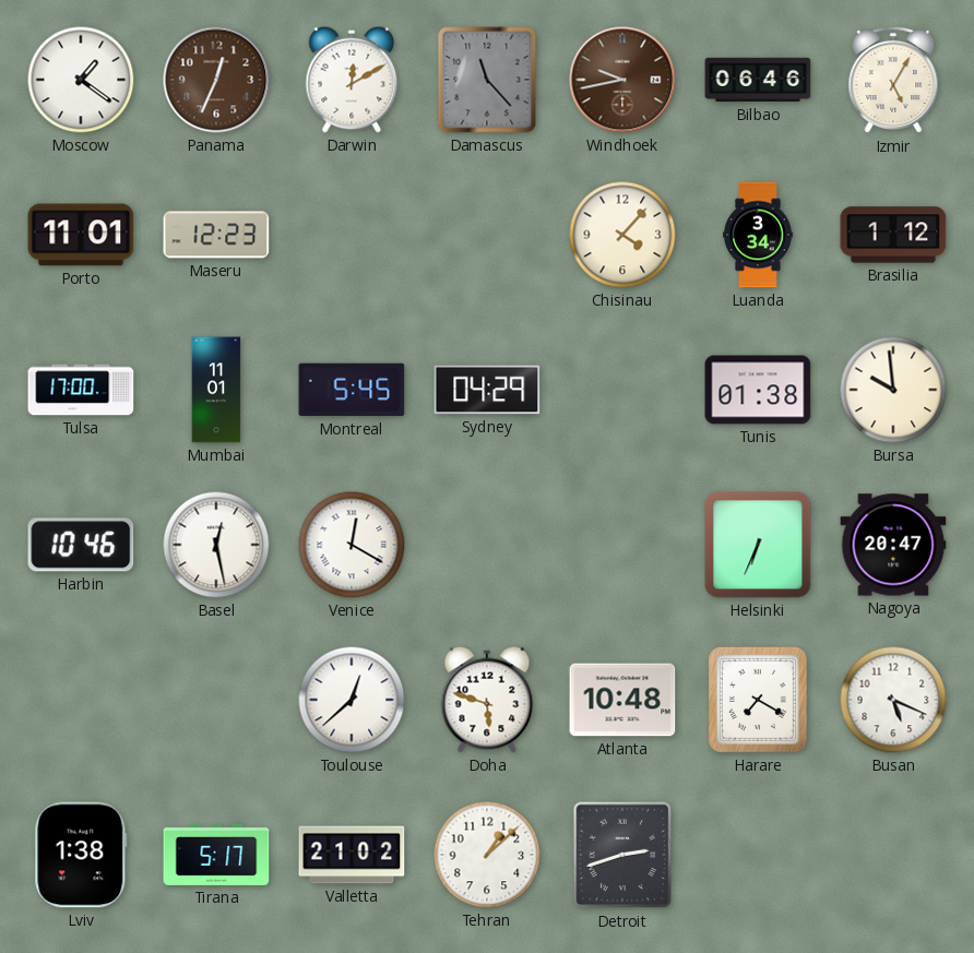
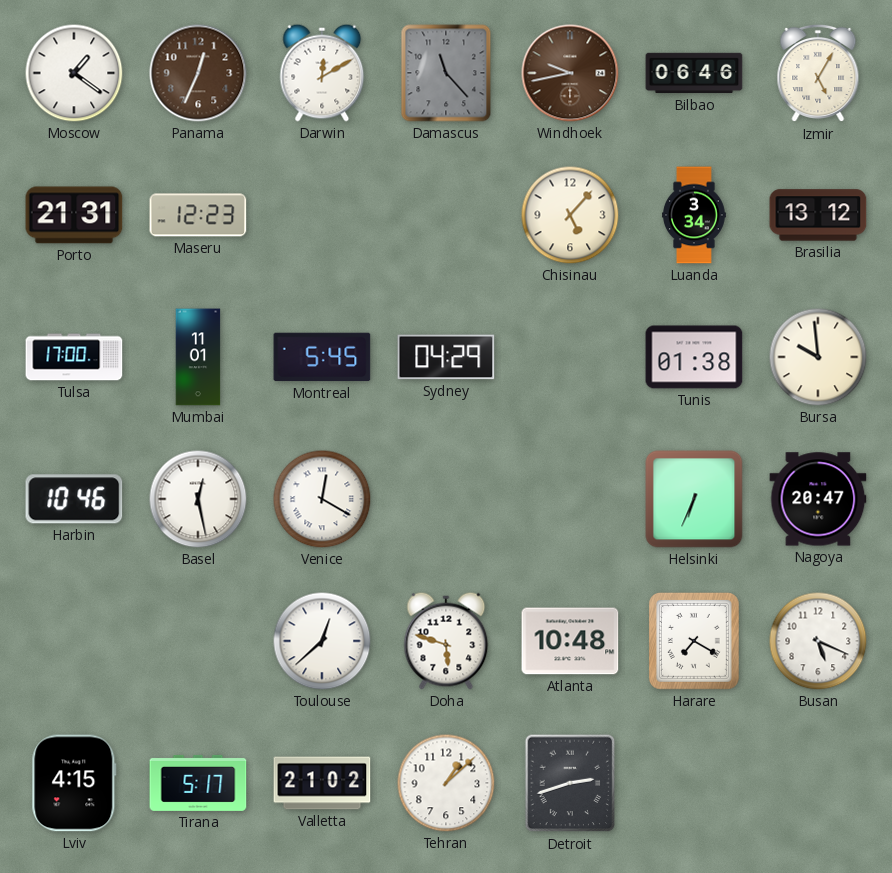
Porto: 11:01 -> 21:31
Chisinau: 4:07 -> 5:07
Brasilia: 1:12 -> 13:12
Lviv: 1:38 -> 4:15
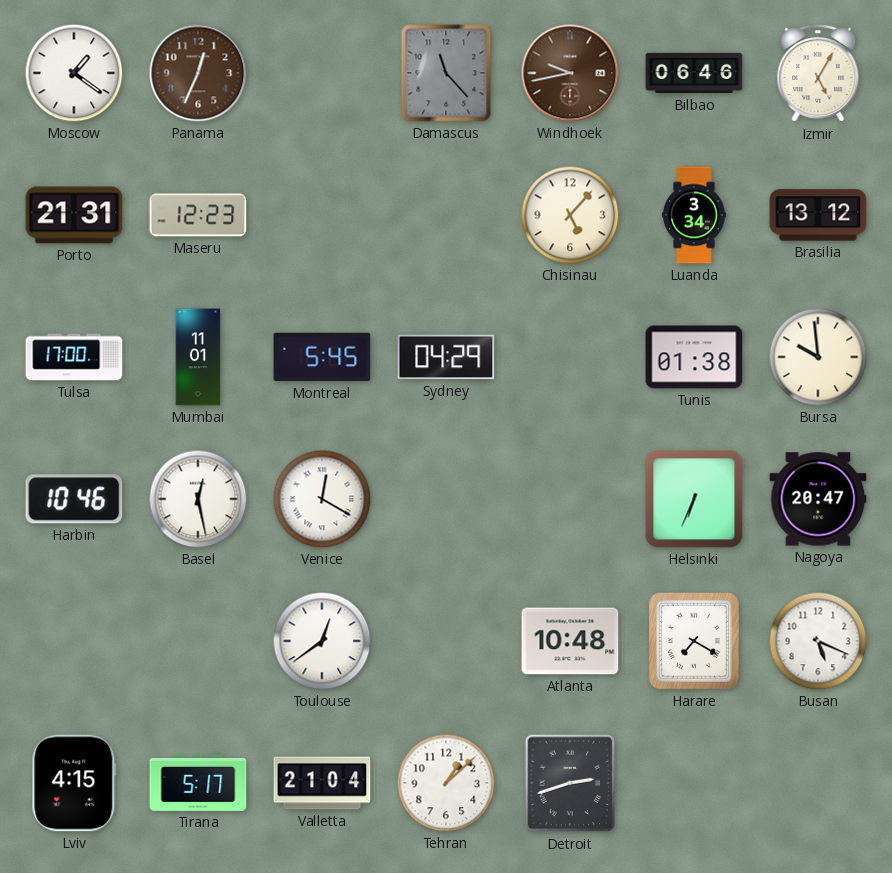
Darwin: 12:10 -> none
Toulouse: 12:38 -> 12:39
Doha: 5:48 -> none
Valletta: 21:02 -> 21:04
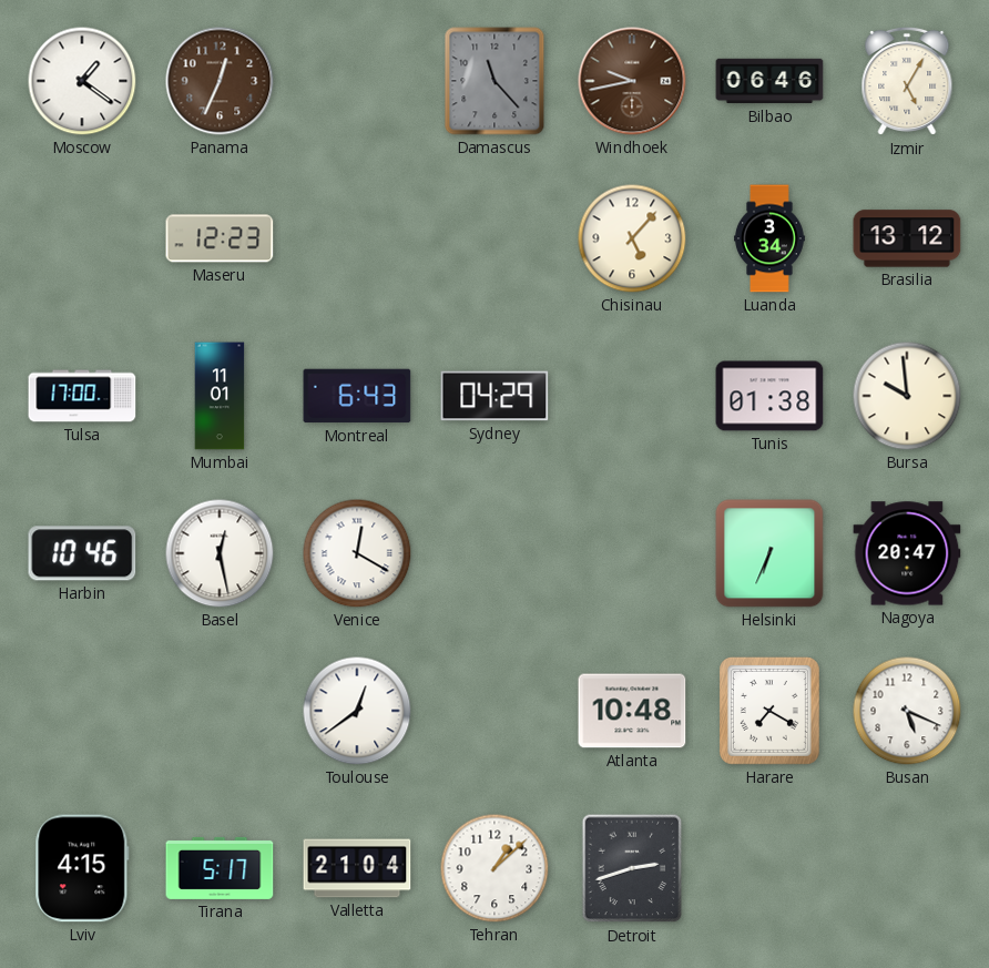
Porto: 21:31 -> none
Montreal: 5:45 -> 6:43
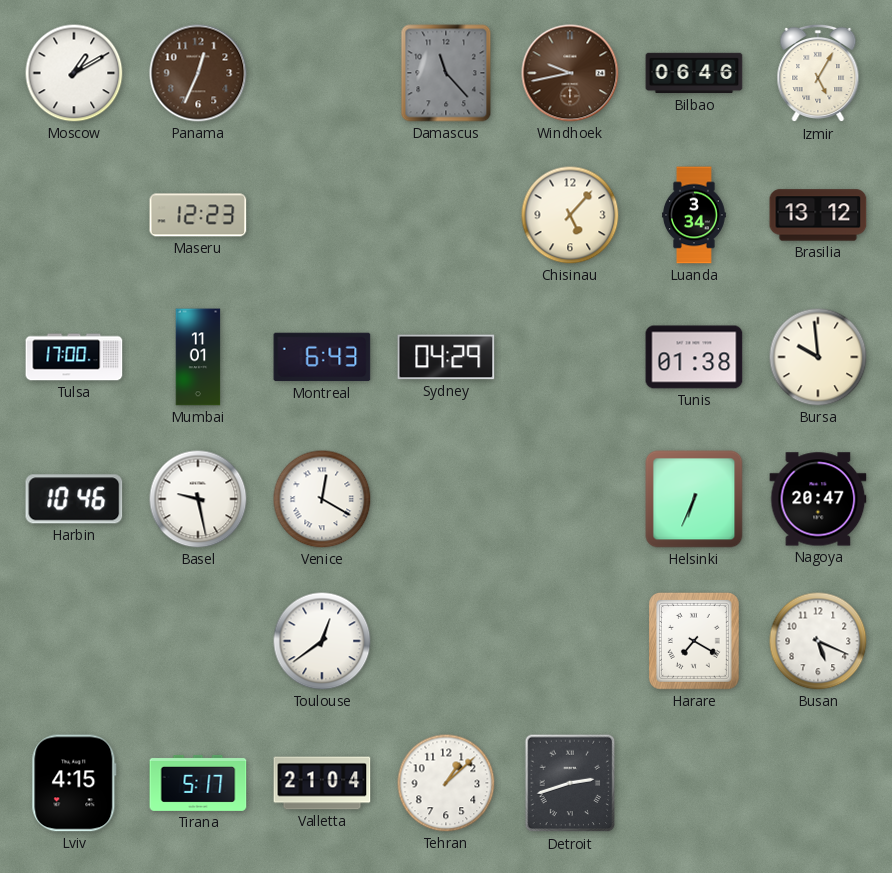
Moscow: 1:21 -> 1:10
Basel: 12:28 -> 9:28
Atlanta: 10:48 -> none
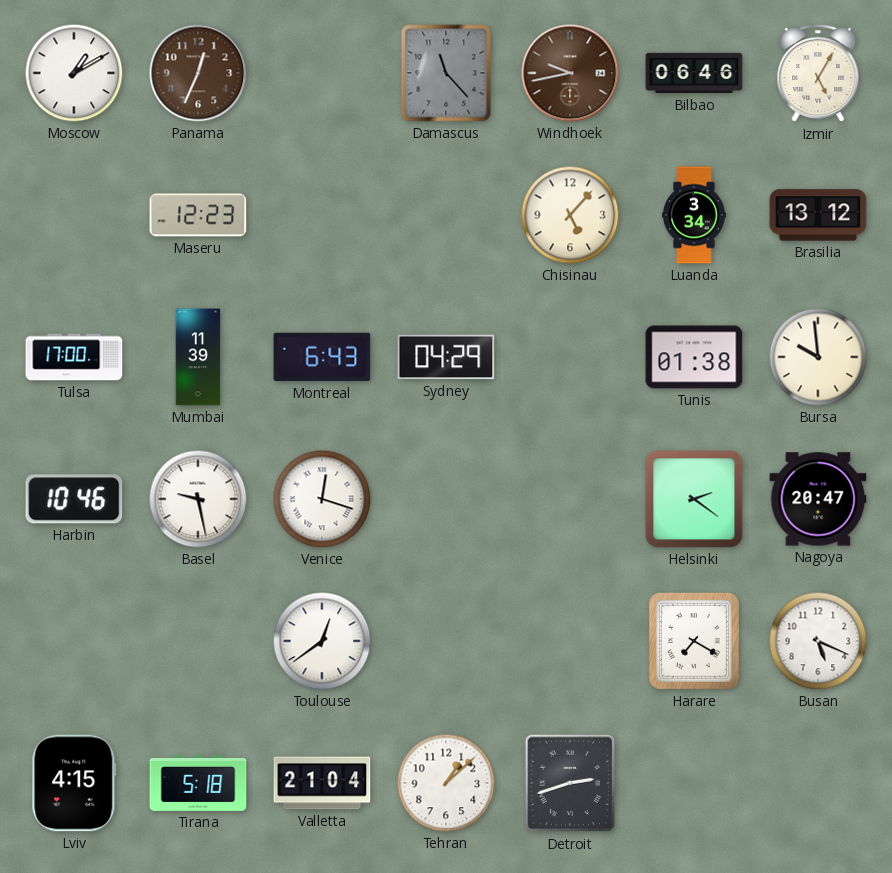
Mumbai: 11:01 -> 11:39
Venice: 12:20 -> 12:18
Helsinki: 6:34 -> 2:21
Tirana: 5:17 -> 5:18
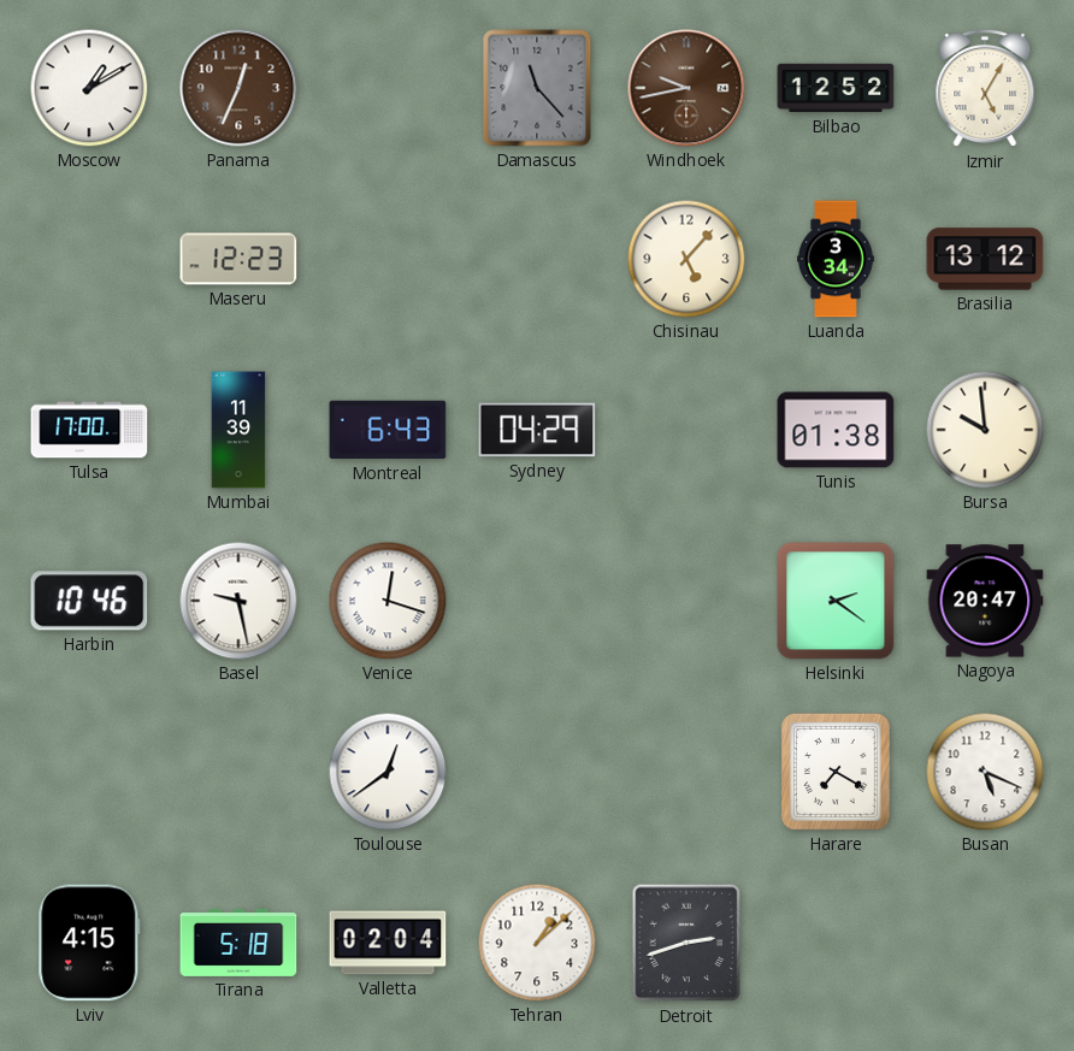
Bilbao: 06:46 -> 12:52
Valletta: 21:04 -> 02:04
